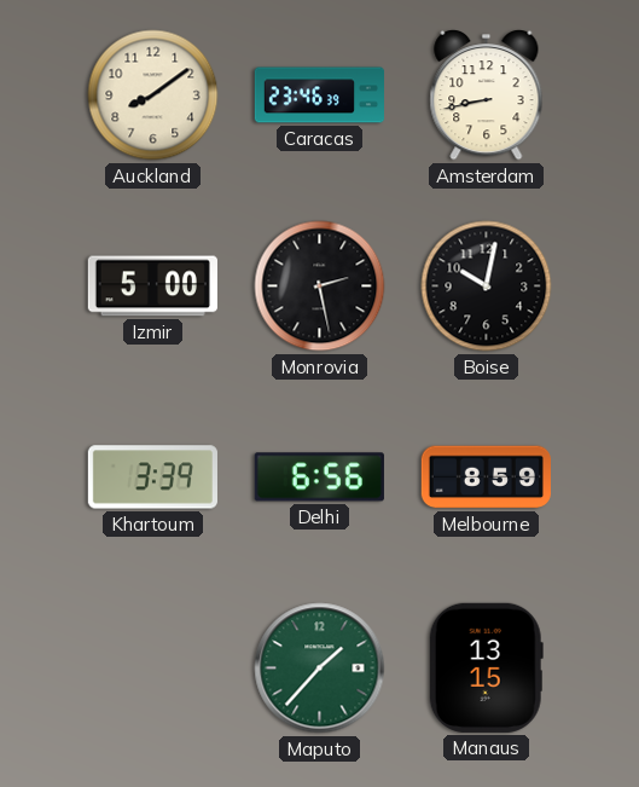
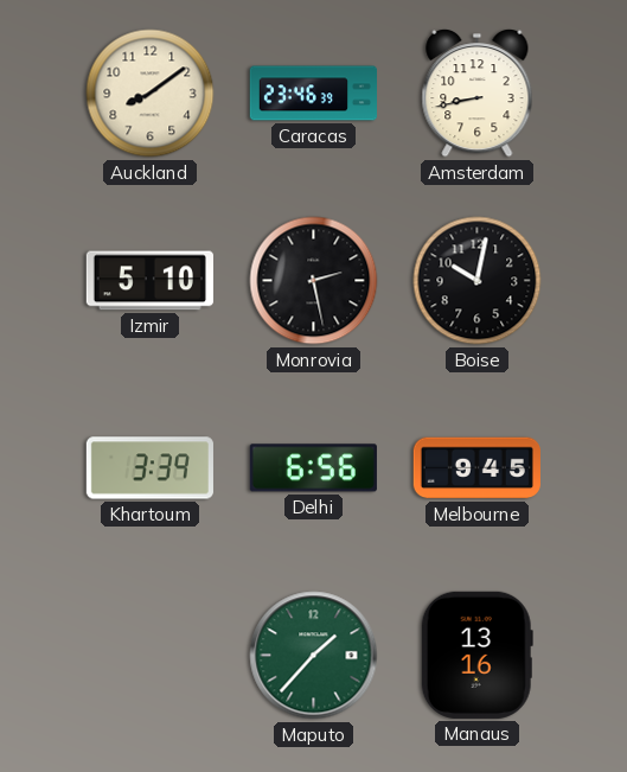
Izmir: 5:00 -> 5:10
Melbourne: 8:59 -> 9:45
Manaus: 13:15 -> 13:16
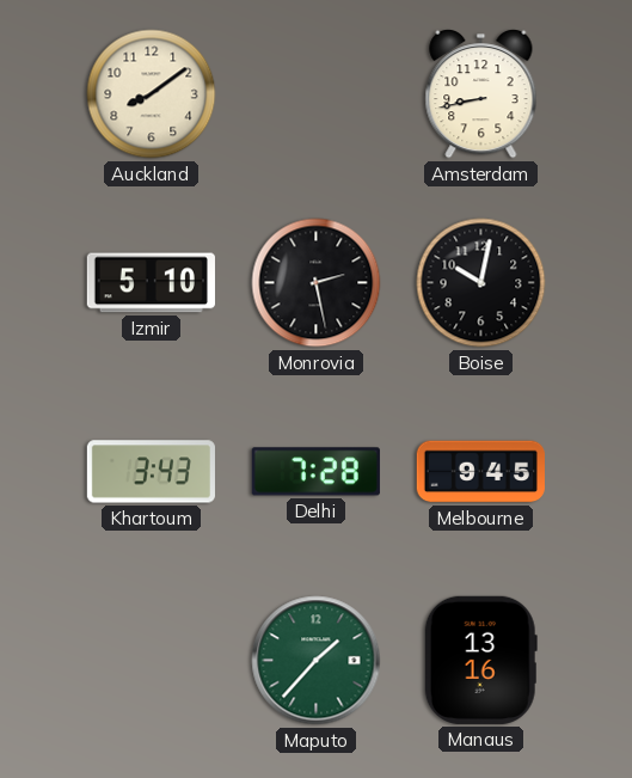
Caracas: 23:46 -> none
Khartoum: 3:39 -> 3:43
Delhi: 6:56 -> 7:28
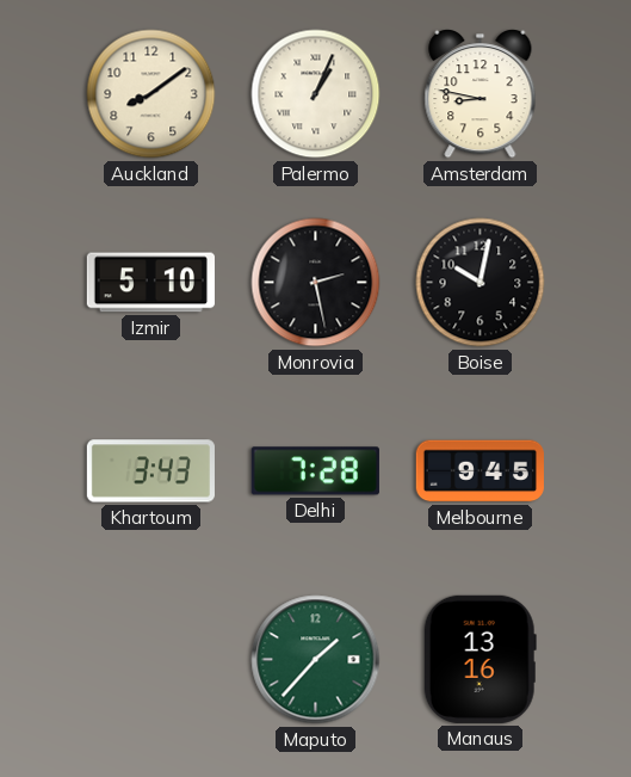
Palermo: none -> 1:04
Amsterdam: 8:43 -> 8:47
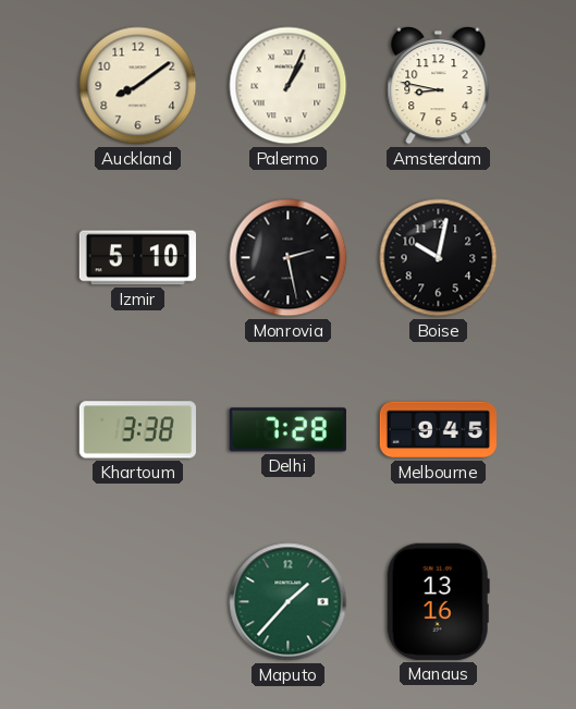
Khartoum: 3:43 -> 3:38
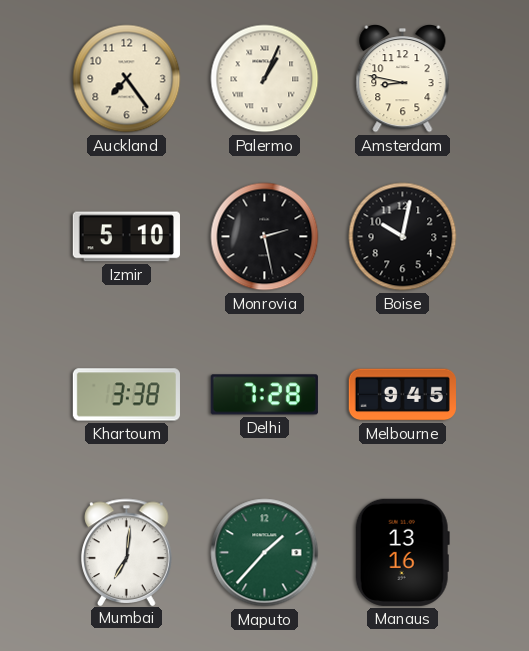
Auckland: 8:09 -> 7:24
Mumbai: none -> 7:01
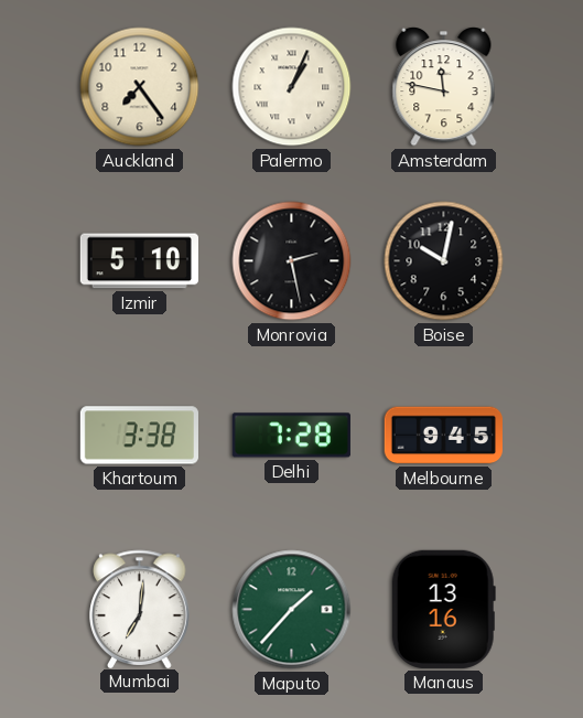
Amsterdam: 8:47 -> 11:47
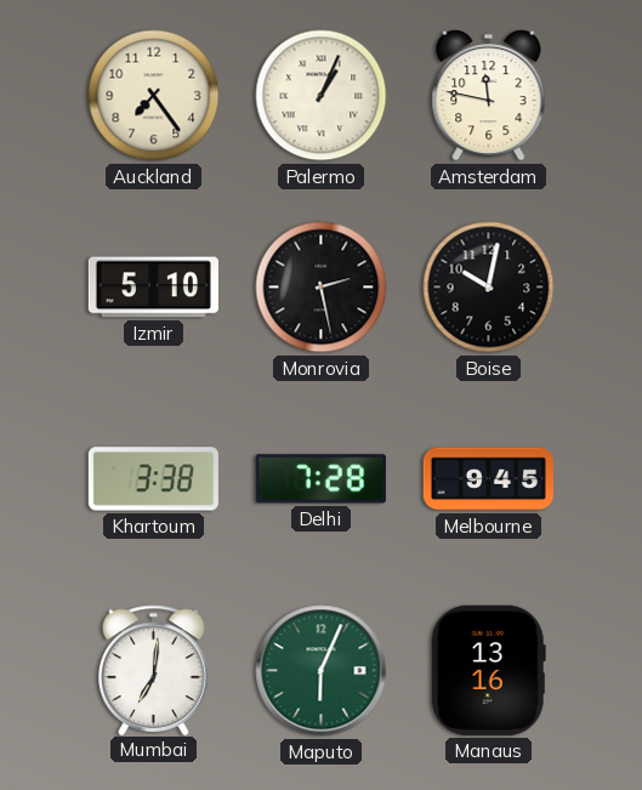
Maputo: 1:37 -> 6:04
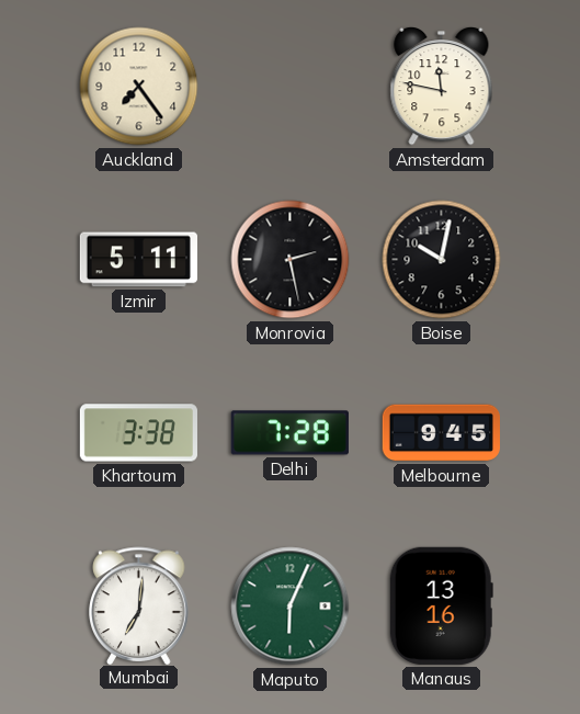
Palermo: 1:04 -> none
Izmir: 5:10 -> 5:11
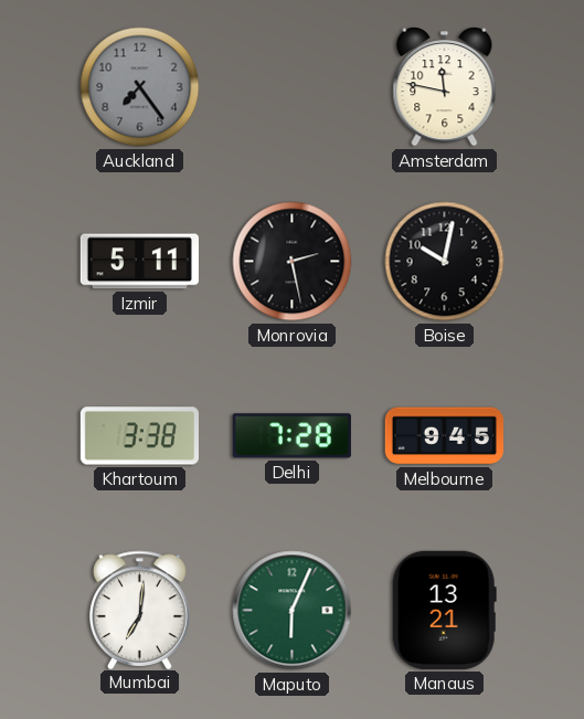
Auckland dial: cream -> grey
Manaus: 13:16 -> 13:21
